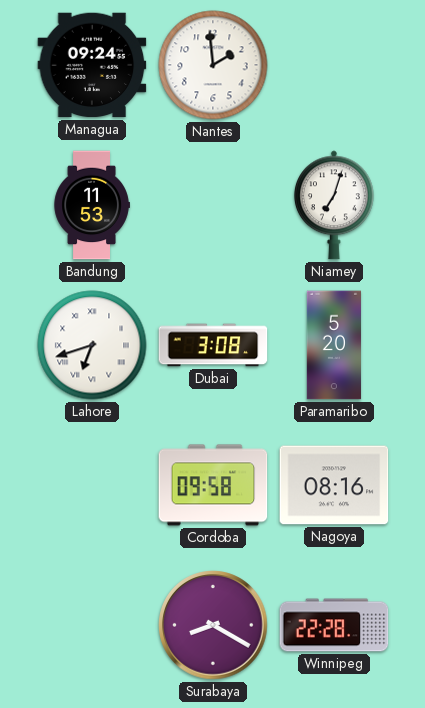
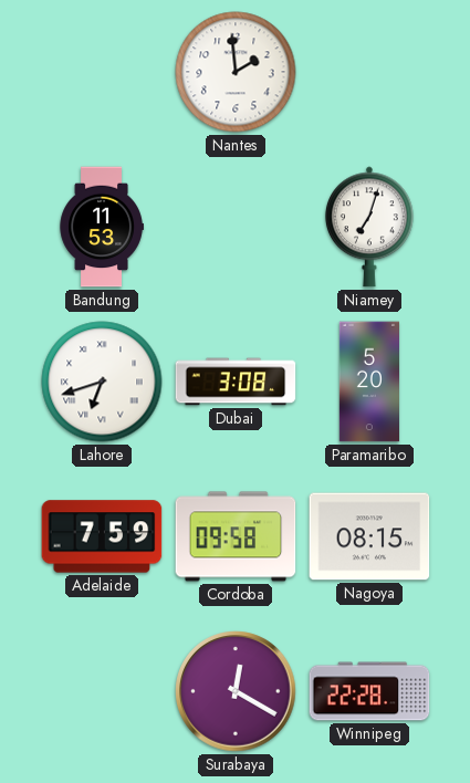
Managua: 09:24 -> none
Adelaide: none -> 7:59
Nagoya: 08:16 -> 08:15
Surabaya: 8:20 -> 12:20
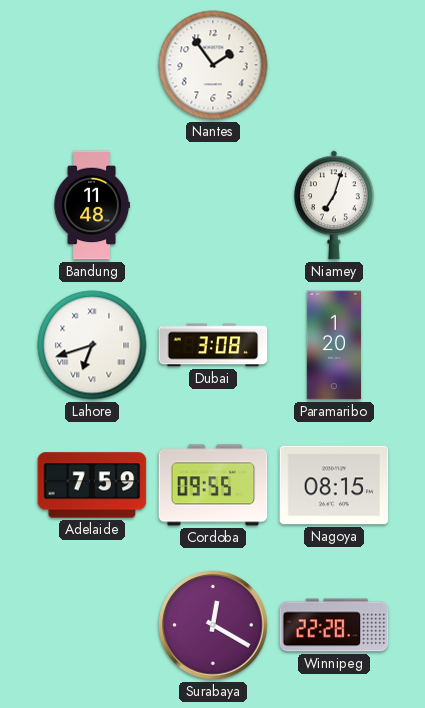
Nantes: 1:59 -> 1:54
Bandung: 11:53 -> 11:48
Paramaribo: 5:20 -> 1:20
Cordoba: 09:58 -> 09:55
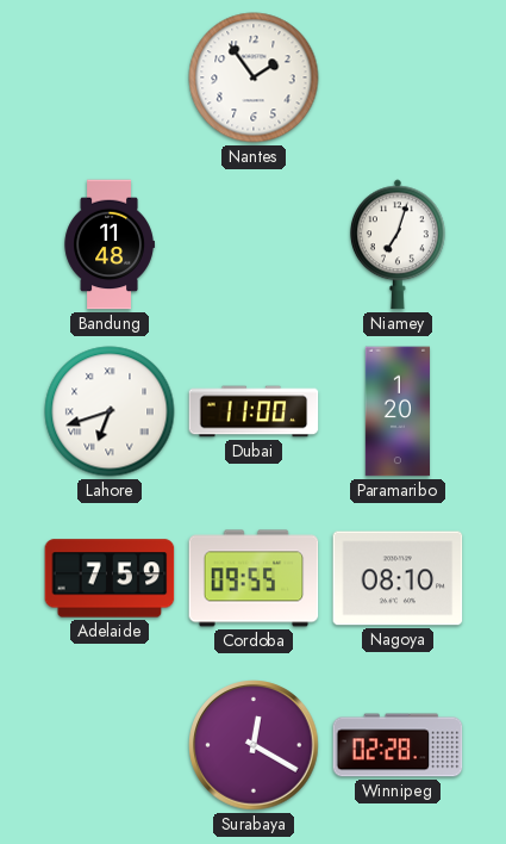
Dubai: 3:08 -> 11:00
Nagoya: 08:15 -> 08:10
Winnipeg: 22:28 -> 02:28
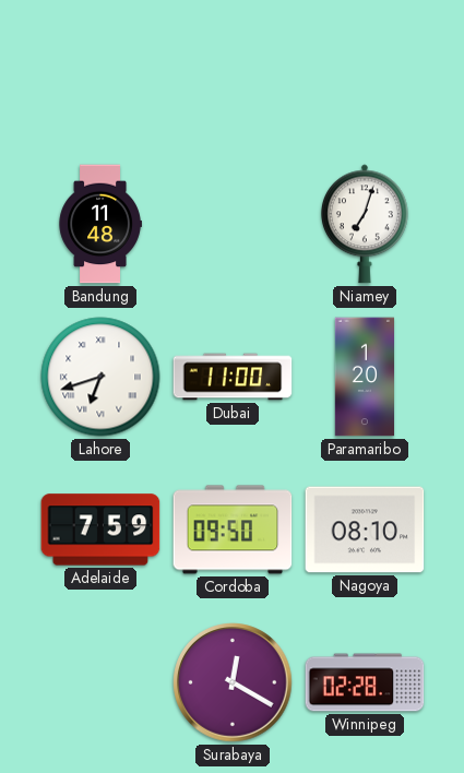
Nantes: 1:54 -> none
Cordoba: 09:55 -> 09:50
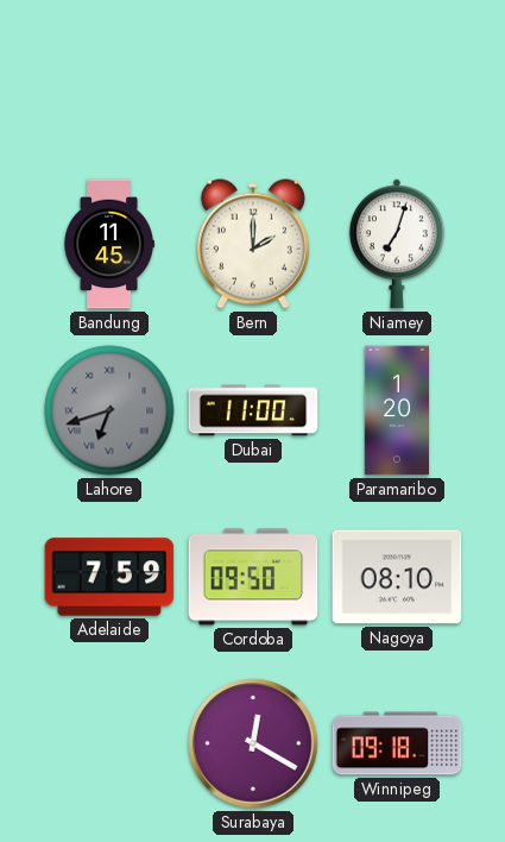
Bandung: 11:48 -> 11:45
Bern: none -> 2:00
Lahore dial: white -> grey
Winnipeg: 02:28 -> 09:18
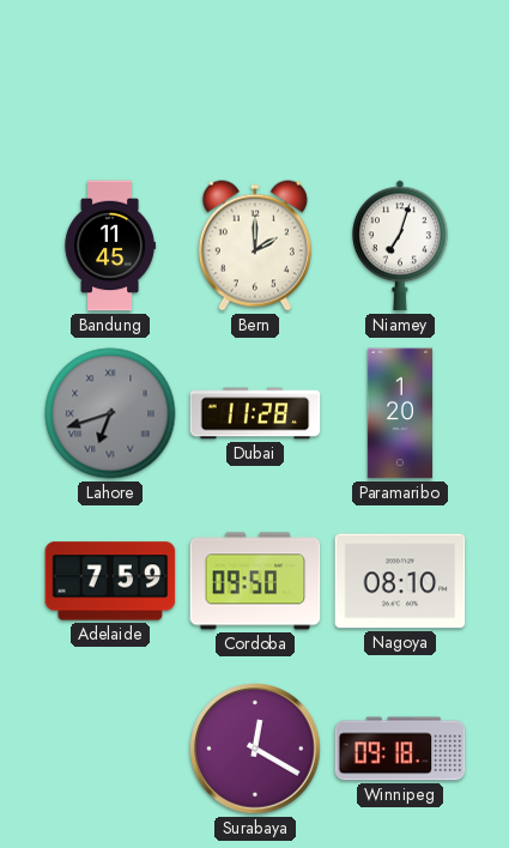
Dubai: 11:00 -> 11:28
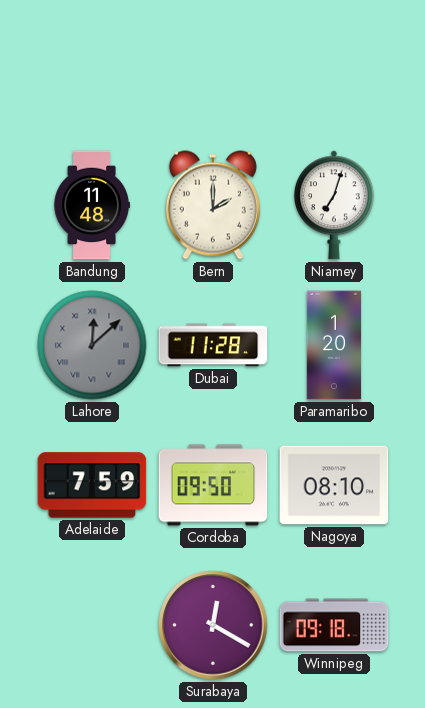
Bandung: 11:45 -> 11:48
Lahore: 6:42 -> 12:08
